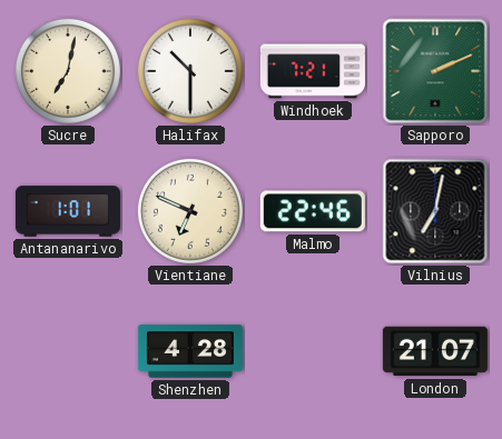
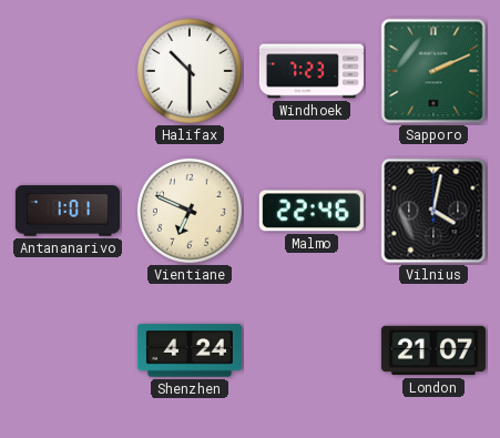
Sucre: 7:02 -> none
Windhoek: 7:21 -> 7:23
Vilnius: 7:02 -> 4:02
Shenzhen: 4:28 -> 4:24
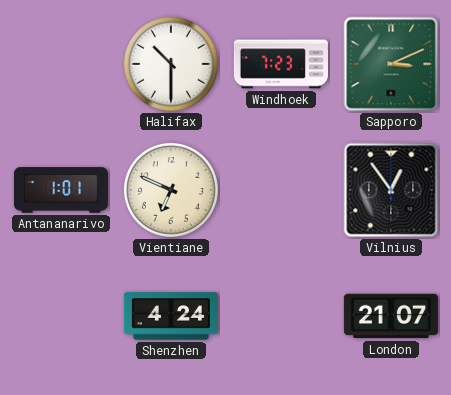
Sapporo: 2:11 -> 3:11
Malmo: 22:46 -> none
Vilnius: 4:02 -> 12:54
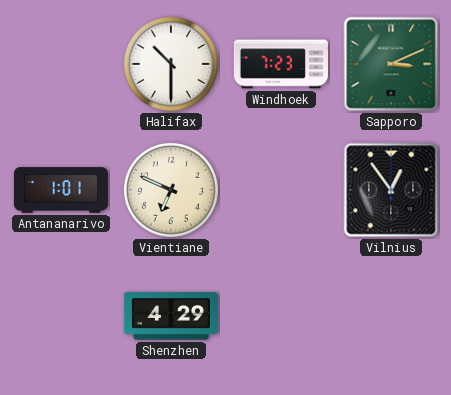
Shenzhen: 4:24 -> 4:29
London: 21:07 -> none
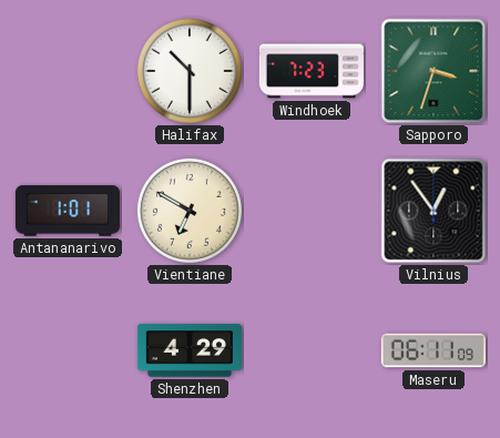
Sapporo: 3:11 -> 3:33
Vientiane: 6:49 -> 6:50
Maseru: none -> 06:11
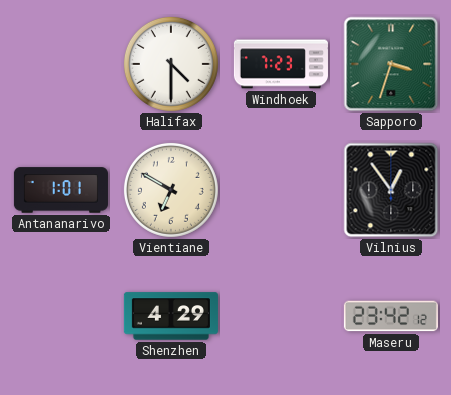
Halifax: 10:30 -> 4:30
Maseru: 06:11 -> 23:42
